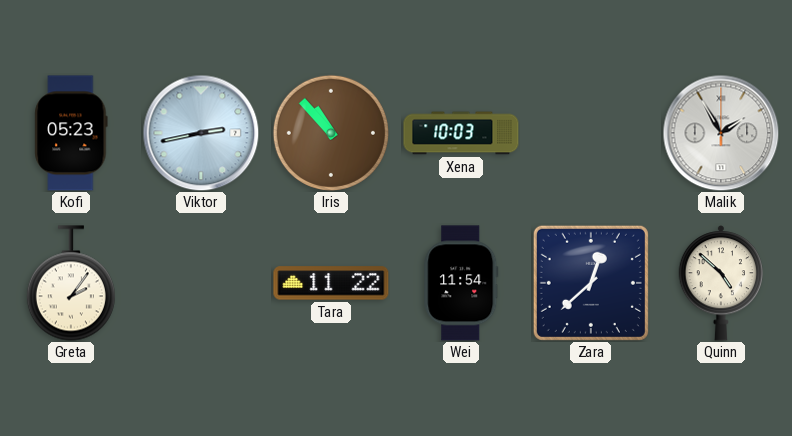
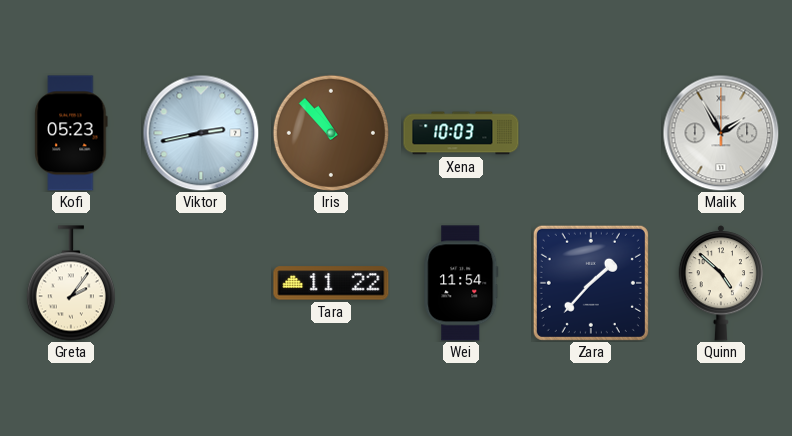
Zara: 12:38 -> 1:37
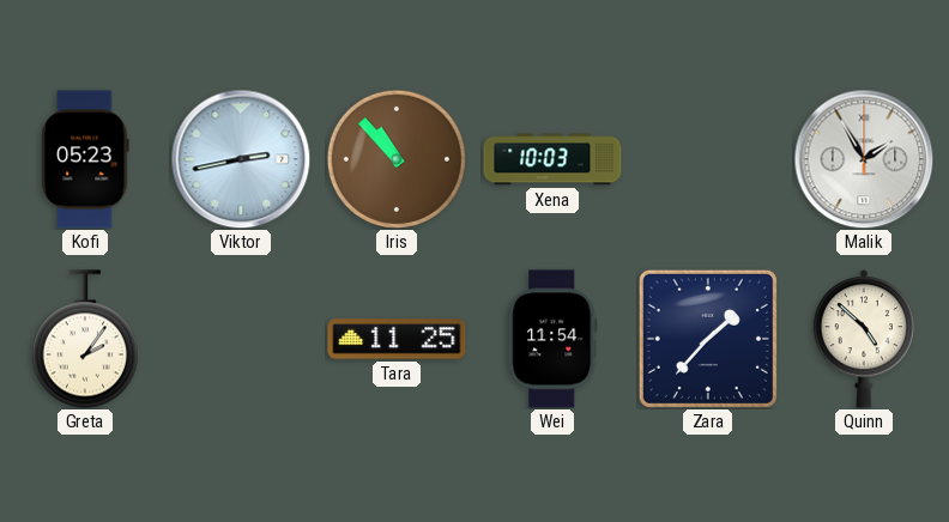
Tara: 11:22 -> 11:25
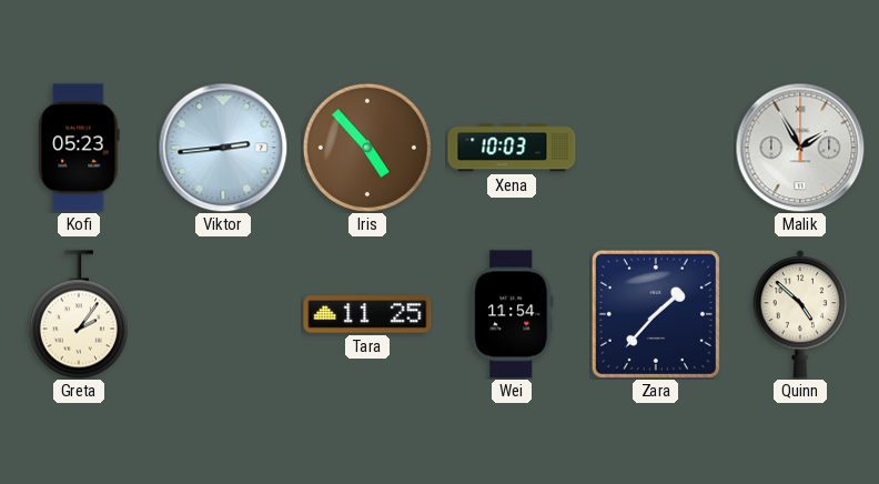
Viktor: 2:43 -> 2:44
Iris: 10:53 -> 4:53
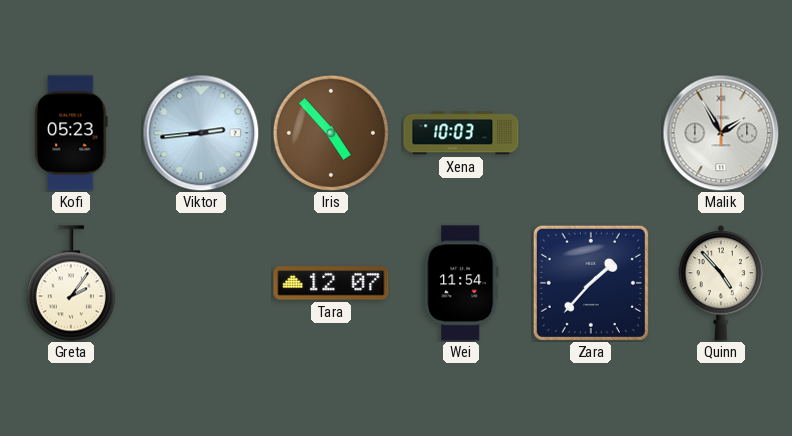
Tara: 11:25 -> 12:07
Quinn: 4:52 -> 4:53
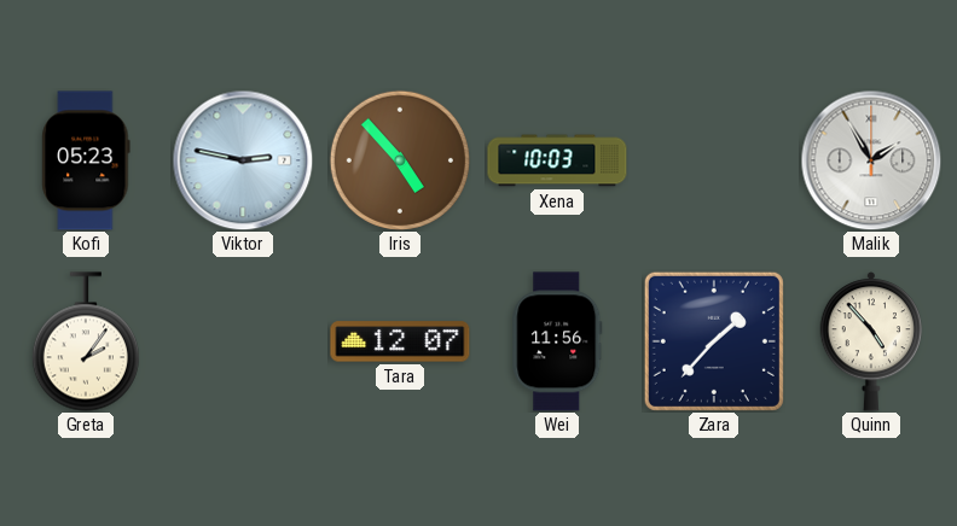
Viktor: 2:44 -> 2:47
Wei: 11:54 -> 11:56
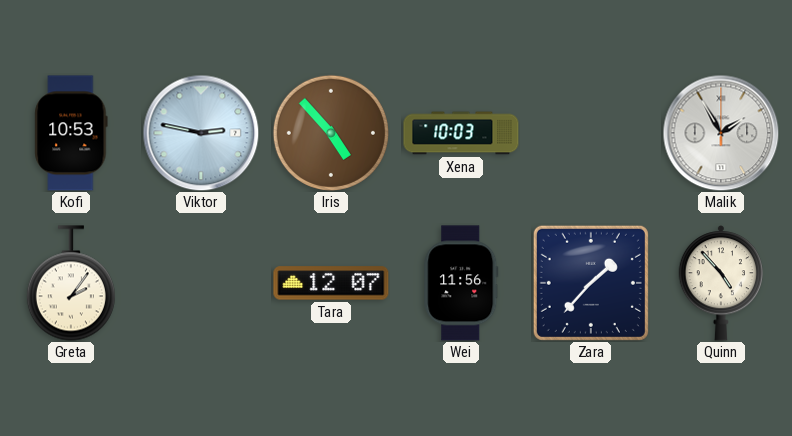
Kofi: 05:23 -> 10:53
